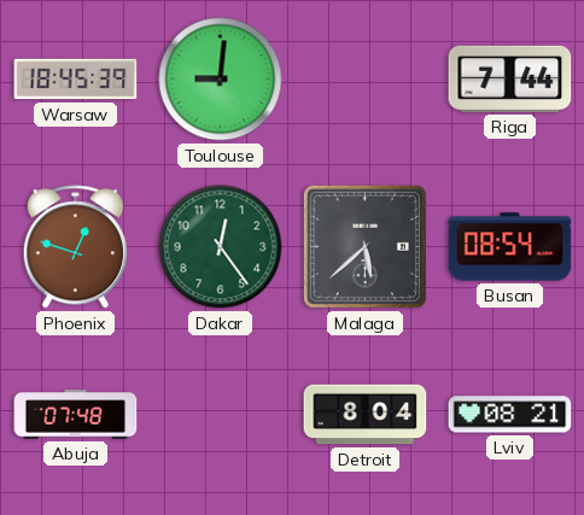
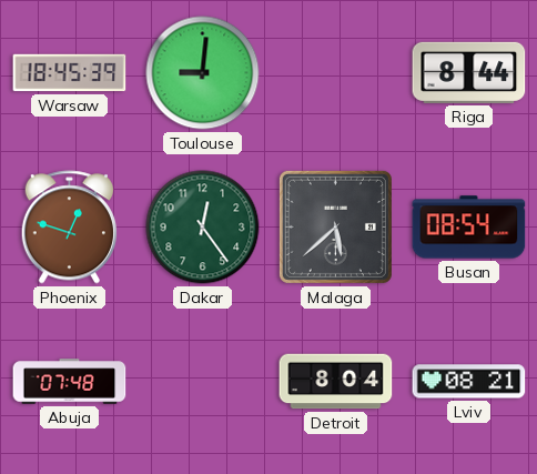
Riga: 7:44 -> 8:44
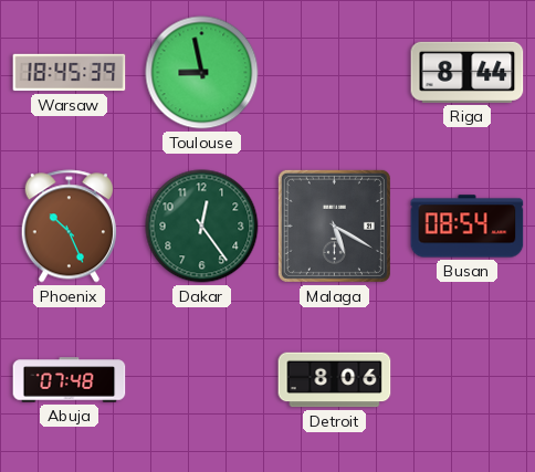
Toulouse: 9:01 -> 8:58
Phoenix: 12:48 -> 10:26
Malaga: 5:38 -> 5:20
Detroit: 8:04 -> 8:06
Lviv: 08:21 -> none
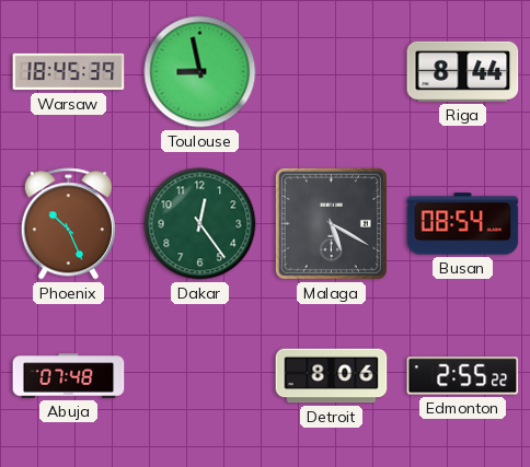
Edmonton: none -> 2:55
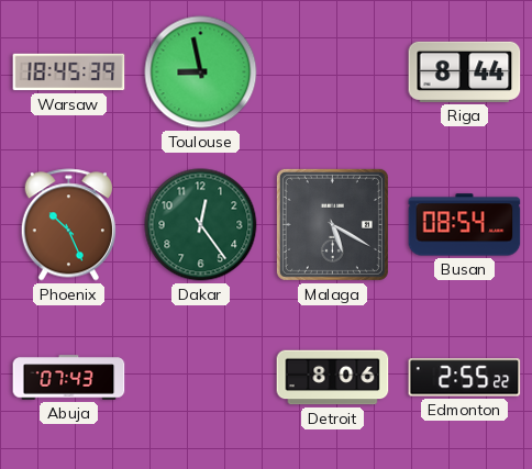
Abuja: 07:48 -> 07:43
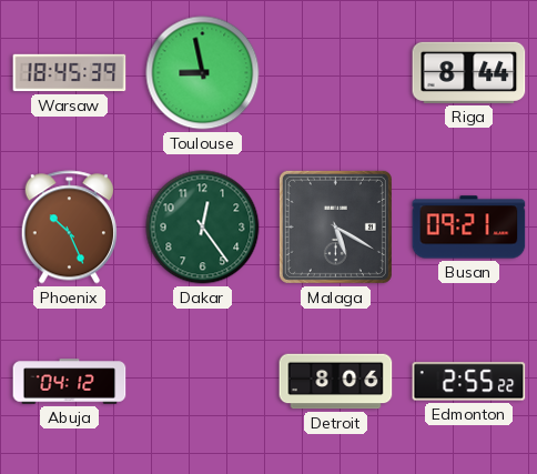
Busan: 08:54 -> 09:21
Abuja: 07:43 -> 04:12
